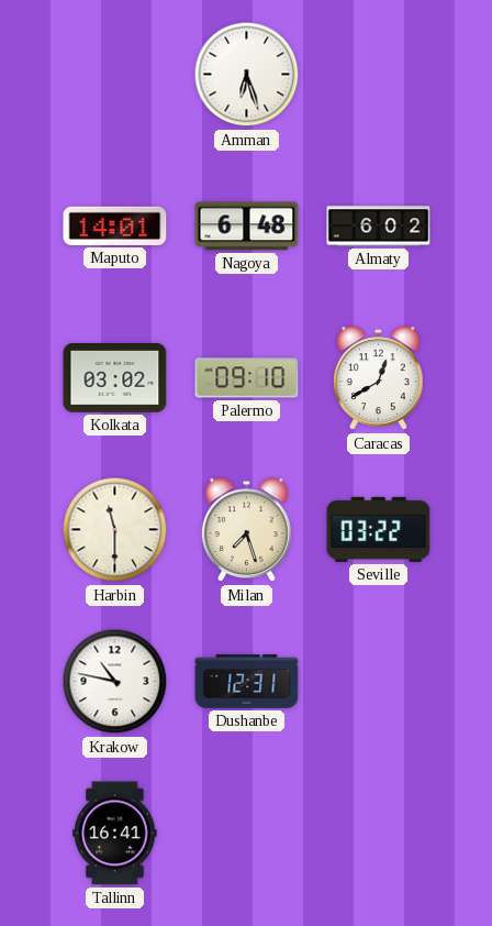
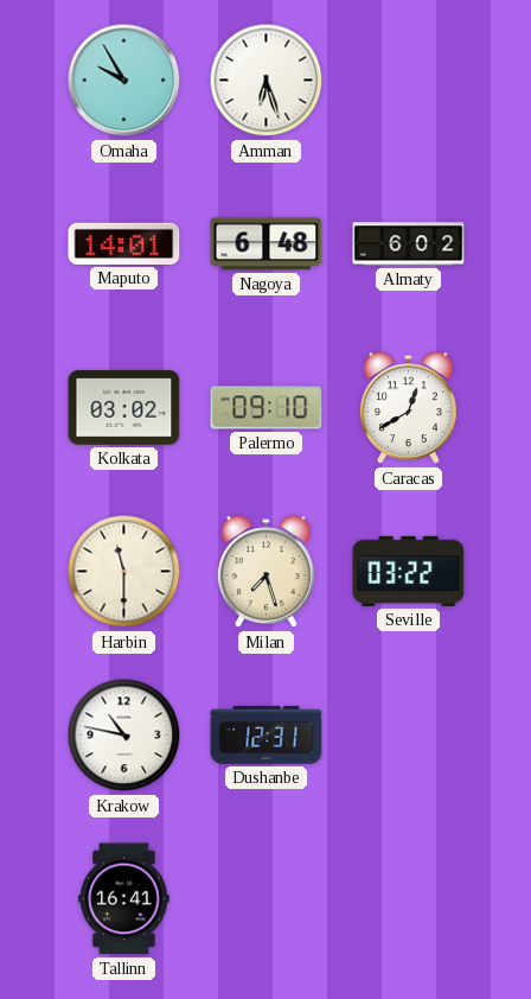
Omaha: none -> 9:55
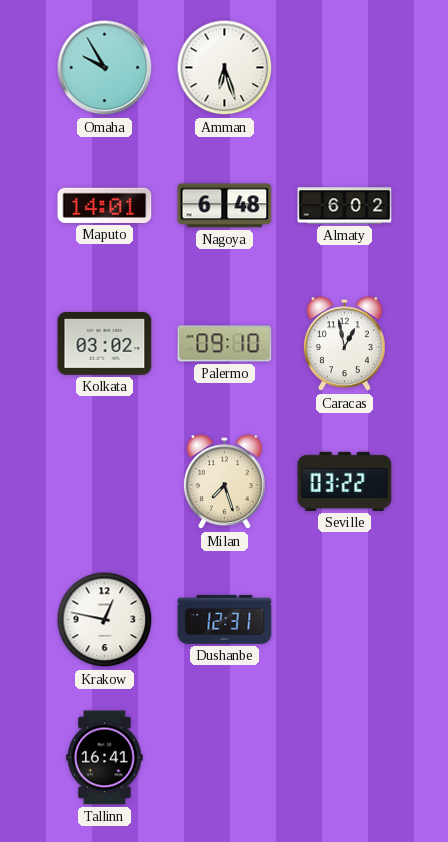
Caracas: 12:40 -> 12:58
Harbin: 11:30 -> none
Krakow: 10:47 -> 12:47
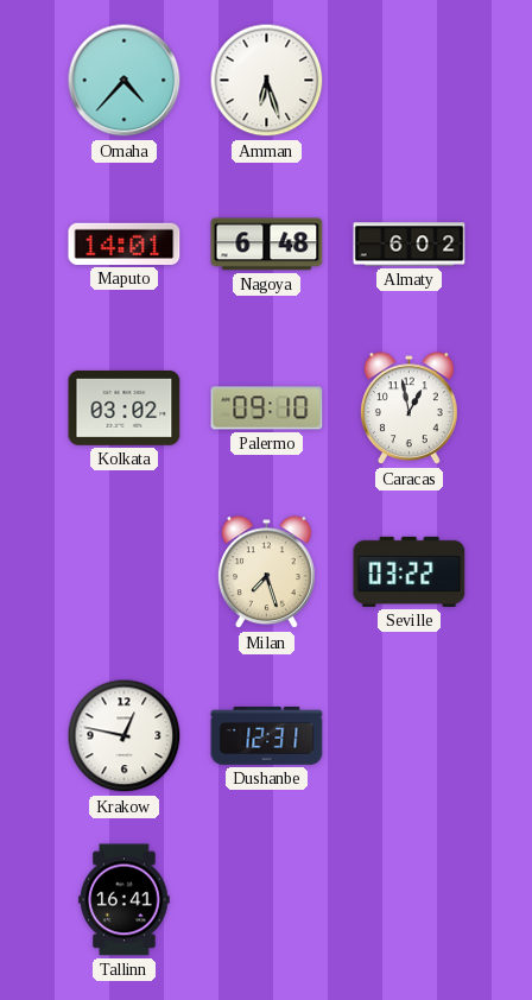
Omaha: 9:55 -> 4:37
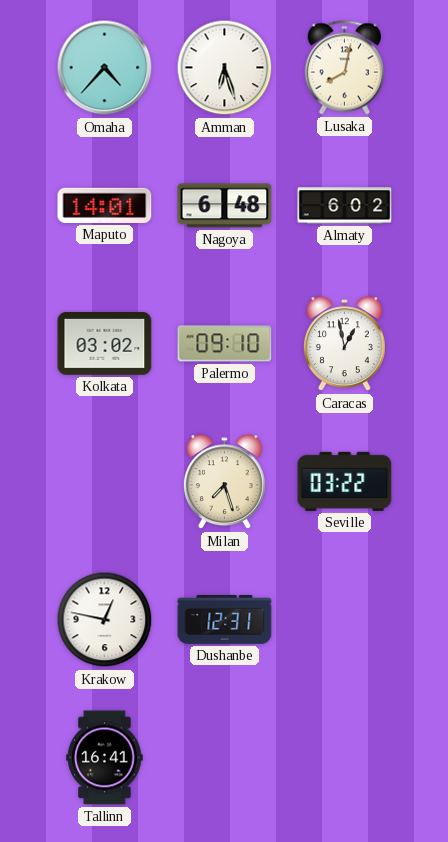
Lusaka: none -> 8:02
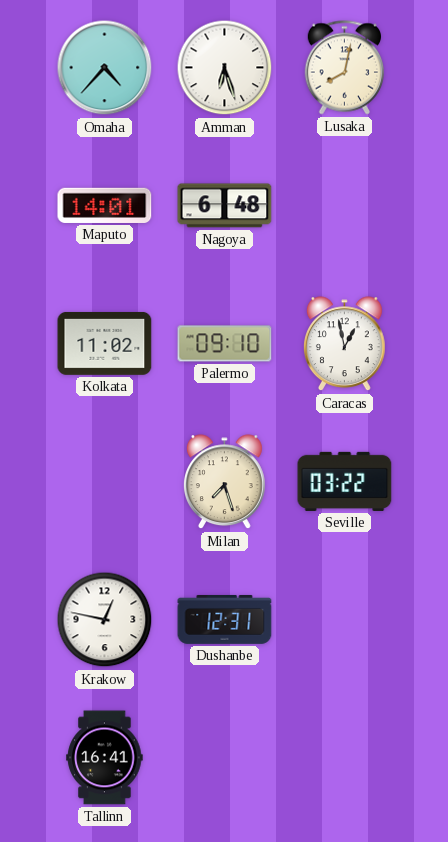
Almaty: 6:02 -> none
Kolkata: 03:02 -> 11:02
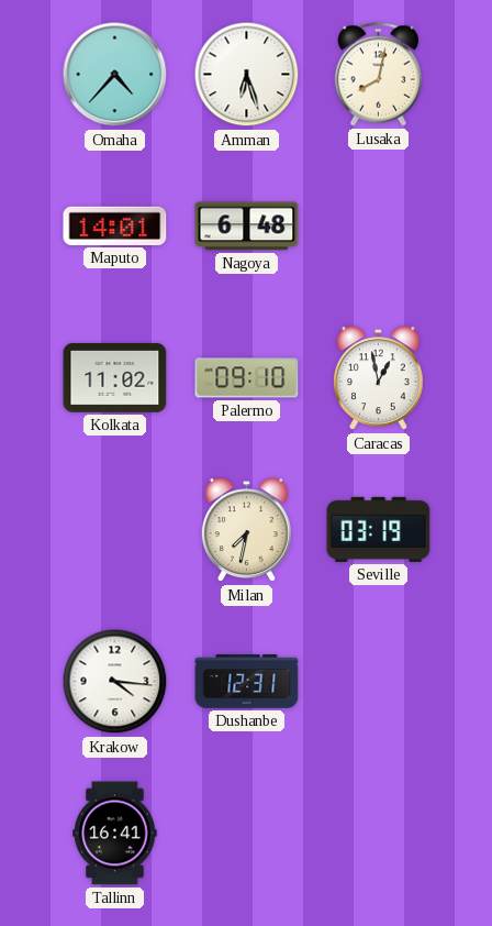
Milan: 7:27 -> 7:32
Seville: 03:22 -> 03:19
Krakow: 12:47 -> 4:16
